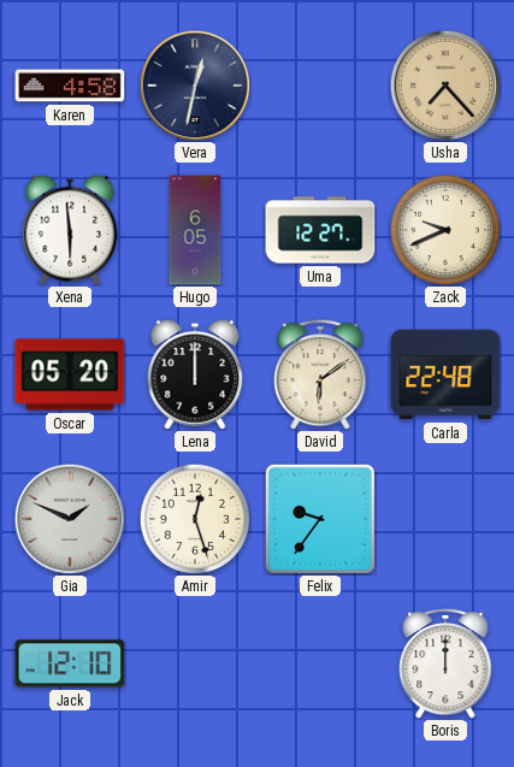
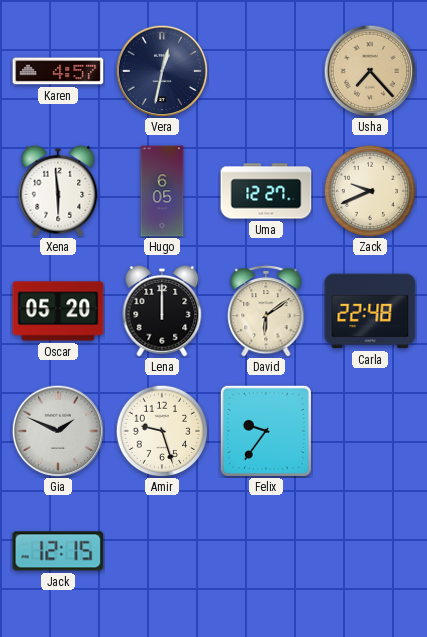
Karen: 4:58 -> 4:57
Amir: 12:27 -> 9:27
Jack: 12:10 -> 12:15
Boris: 12:00 -> none
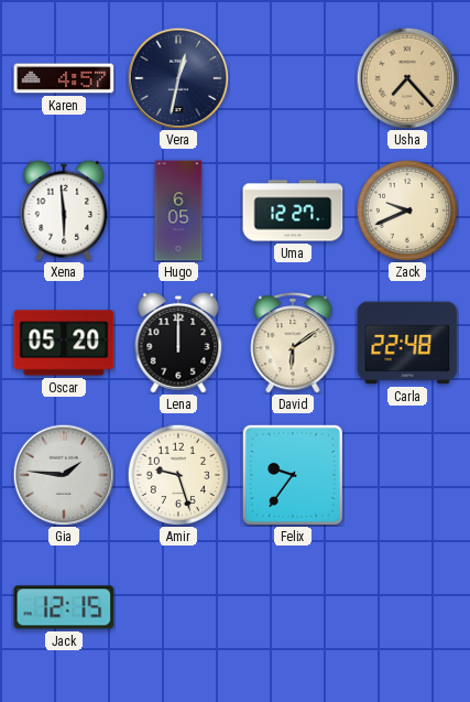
Gia: 1:49 -> 1:46
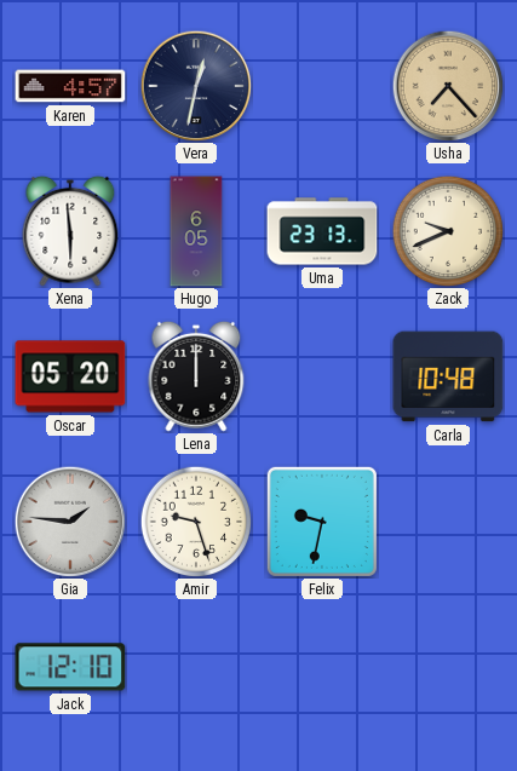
Uma: 12:27 -> 23:13
David: 6:09 -> none
Carla: 22:48 -> 10:48
Felix: 9:36 -> 9:32
Jack: 12:15 -> 12:10
